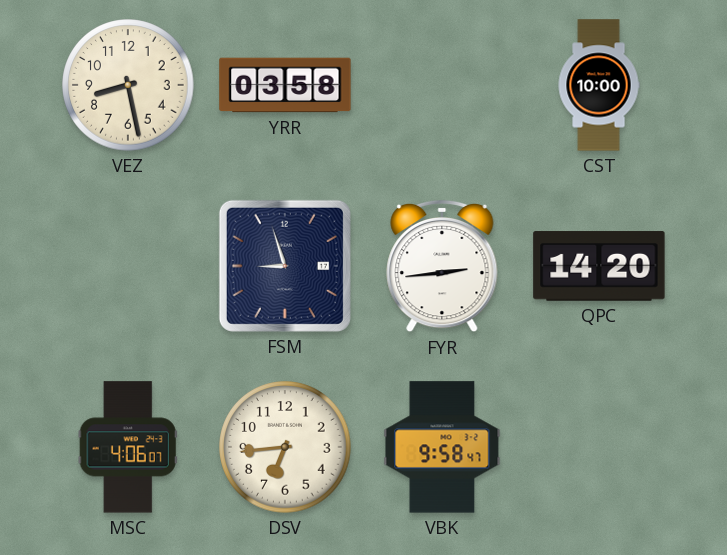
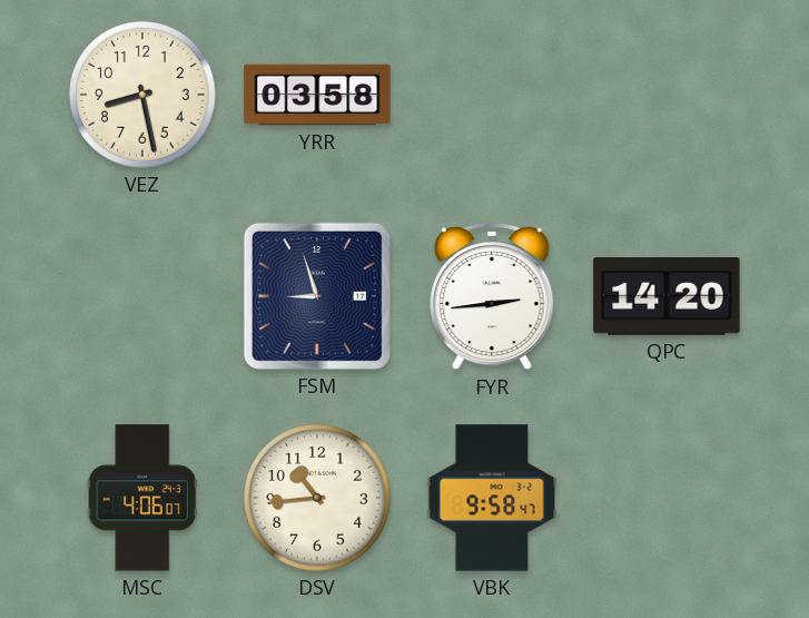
CST: 10:00 -> none
DSV: 6:44 -> 10:44
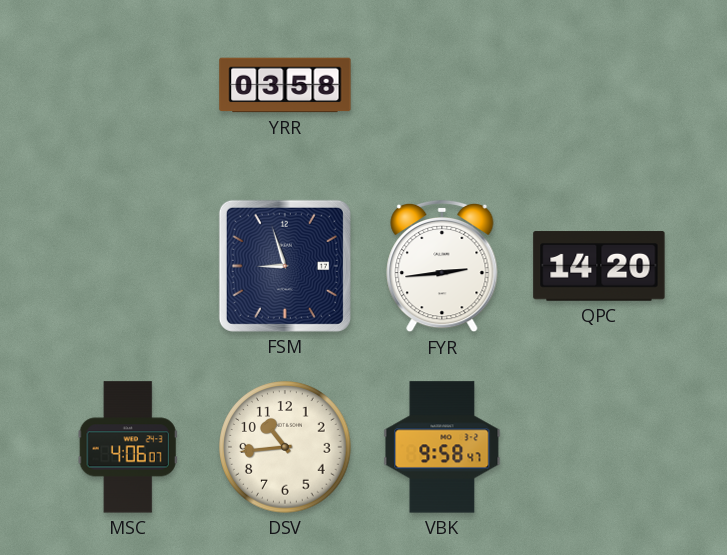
VEZ: 8:28 -> none
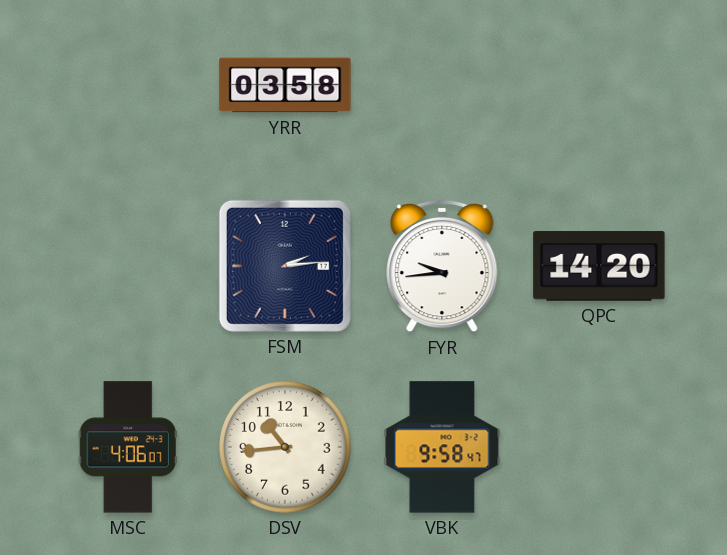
FSM: 8:57 -> 2:14
FYR: 2:44 -> 9:44
